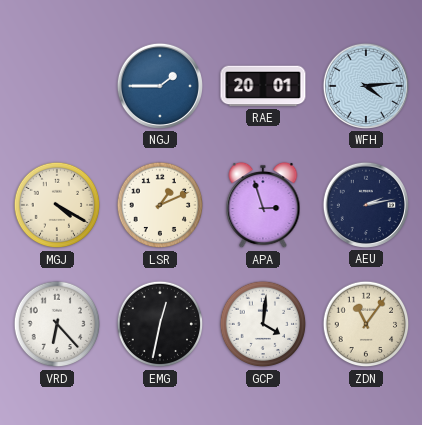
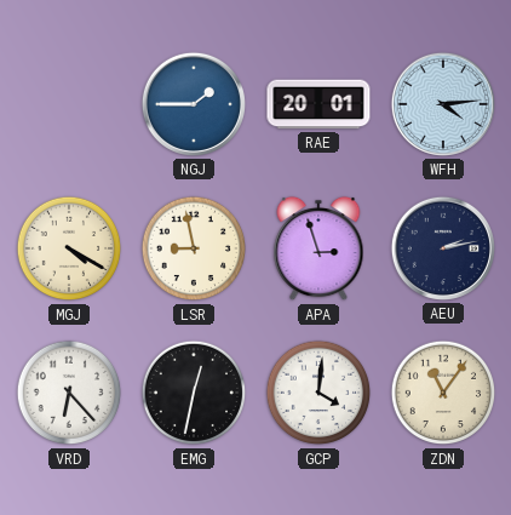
LSR: 1:11 -> 8:58
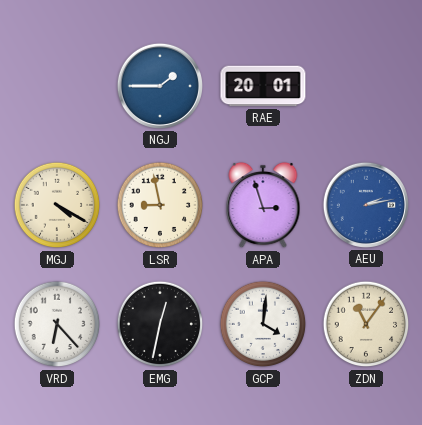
WFH: 4:14 -> none
AEU dial: navy -> blue
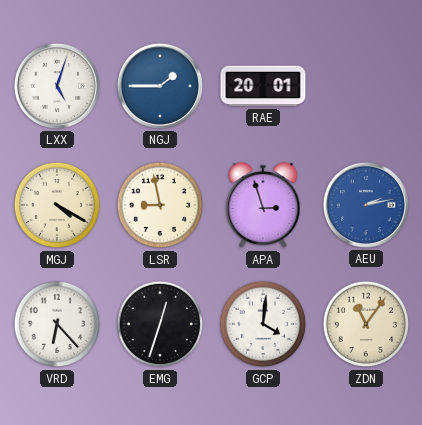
LXX: none -> 5:03
EMG: 12:32 -> 12:33
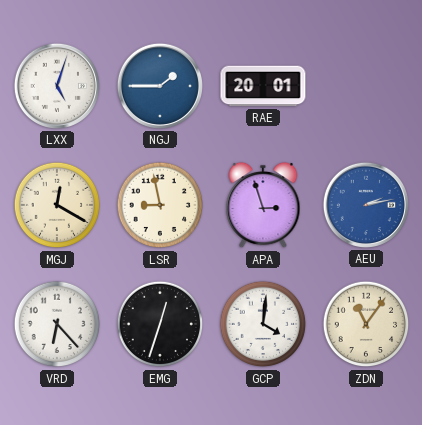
MGJ: 4:20 -> 12:20
